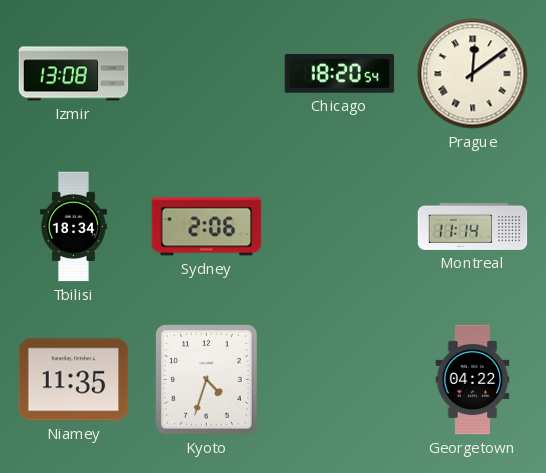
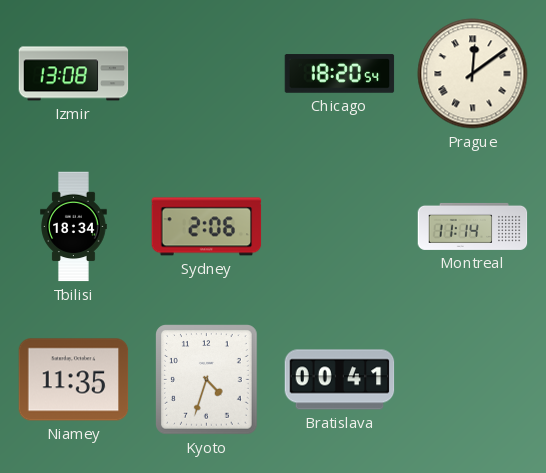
Bratislava: none -> 00:41
Georgetown: 04:22 -> none
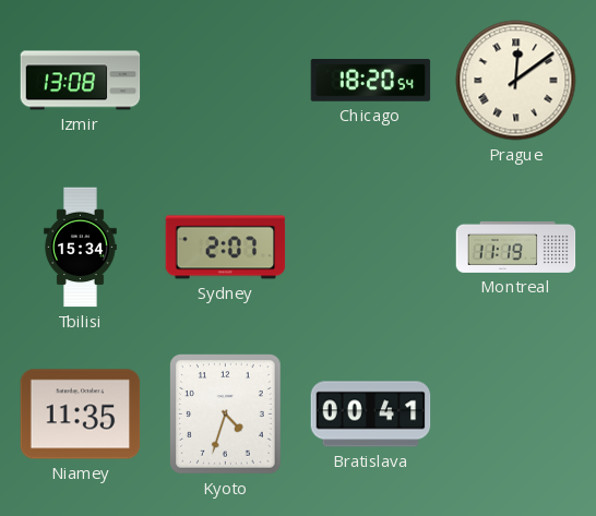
Tbilisi: 18:34 -> 15:34
Sydney: 2:06 -> 2:07
Montreal: 11:14 -> 11:19
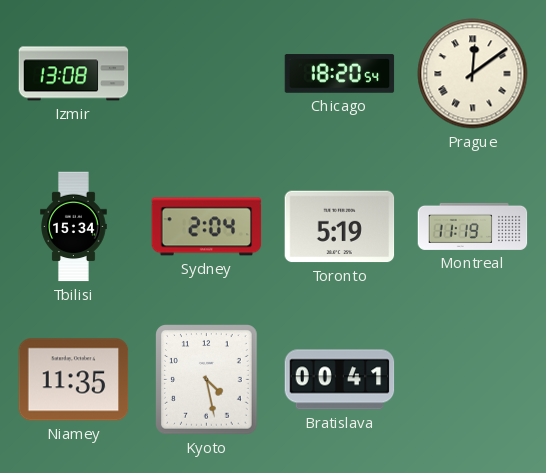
Sydney: 2:07 -> 2:04
Toronto: none -> 5:19
Kyoto: 4:33 -> 4:28
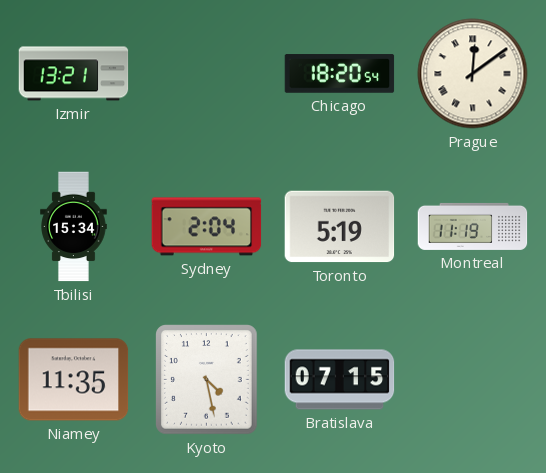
Izmir: 13:08 -> 13:21
Bratislava: 00:41 -> 07:15
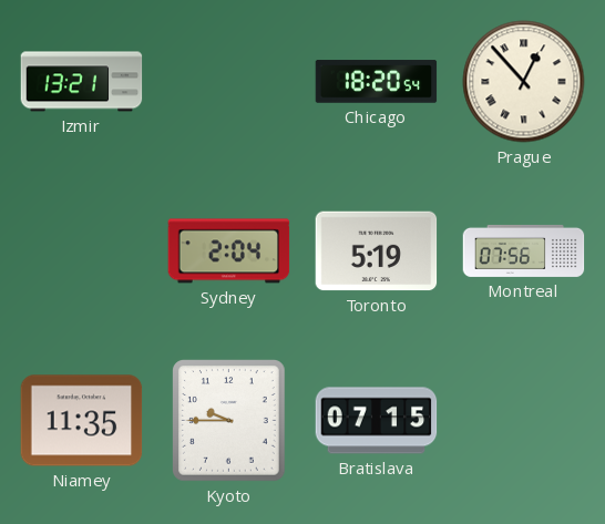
Prague: 12:09 -> 12:53
Tbilisi: 15:34 -> none
Montreal: 11:19 -> 07:56
Kyoto: 4:28 -> 9:45
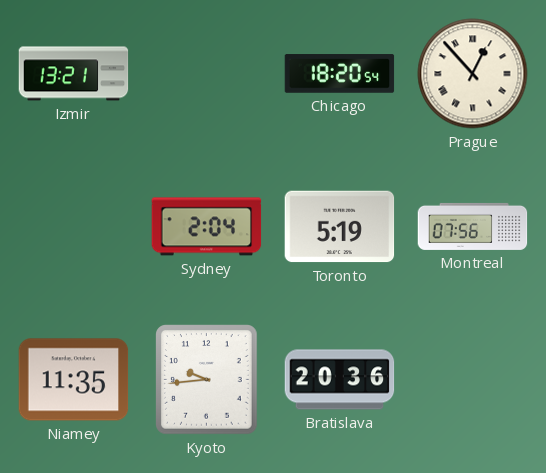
Kyoto: 9:45 -> 9:44
Bratislava: 07:15 -> 20:36
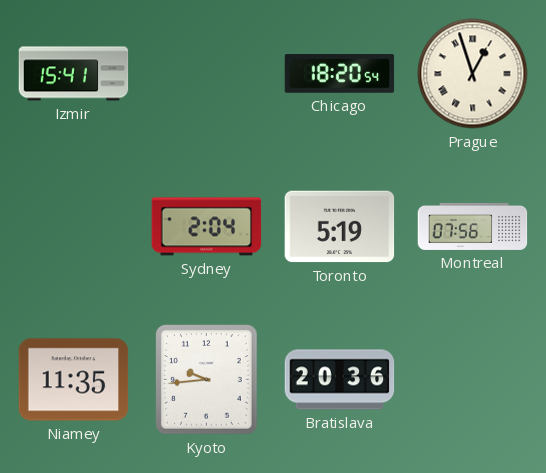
Izmir: 13:21 -> 15:41
Prague: 12:53 -> 12:57
